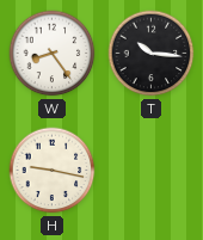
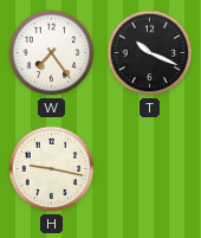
W: 8:24 -> 7:24
T: 10:16 -> 10:19
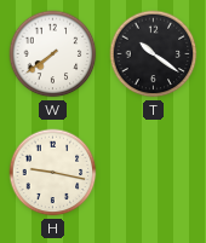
W: 7:24 -> 7:39
T: 10:19 -> 10:21
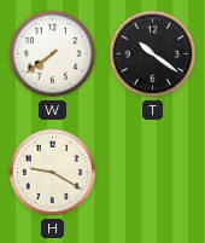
H: 9:17 -> 9:20
